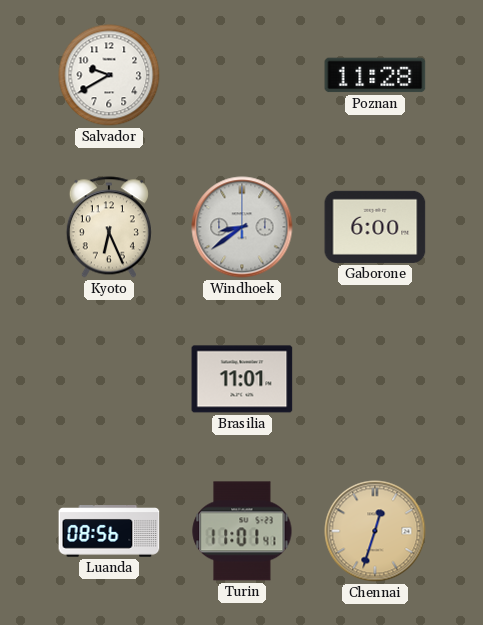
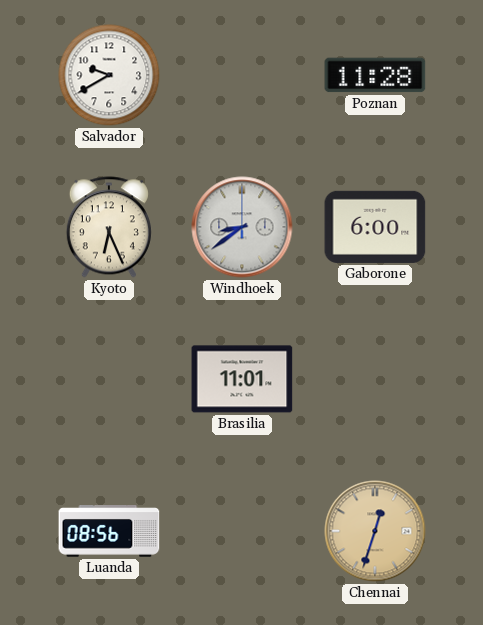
Turin: 11:01 -> none
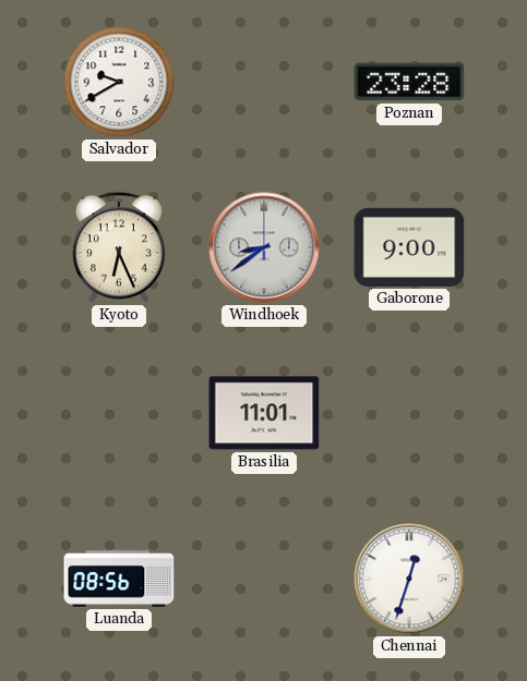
Poznan: 11:28 -> 23:28
Gaborone: 6:00 -> 9:00
Chennai dial: champagne -> white
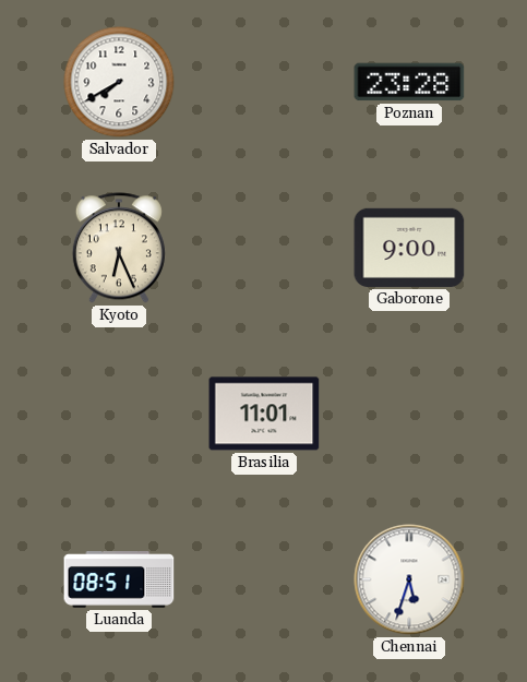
Salvador: 9:40 -> 7:40
Windhoek: 8:39 -> none
Luanda: 08:56 -> 08:51
Chennai: 12:33 -> 5:33
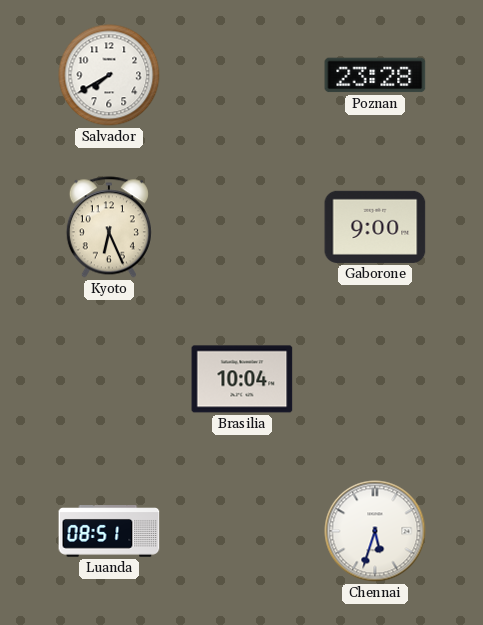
Brasilia: 11:01 -> 10:04
